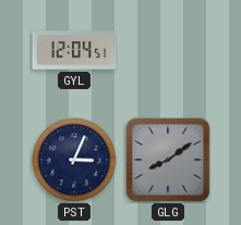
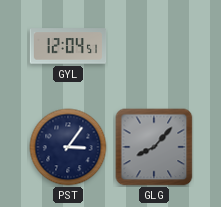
PST: 3:04 -> 3:06
GLG: 8:09 -> 8:07
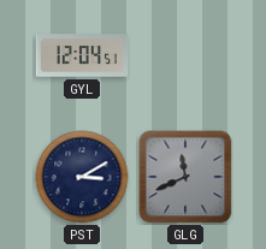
PST: 3:06 -> 3:10
GLG: 8:07 -> 11:41
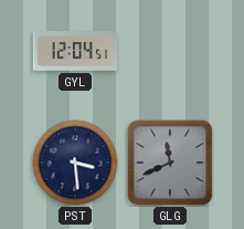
PST: 3:10 -> 3:29
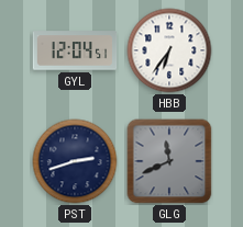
HBB: none -> 6:36
PST: 3:29 -> 2:42
